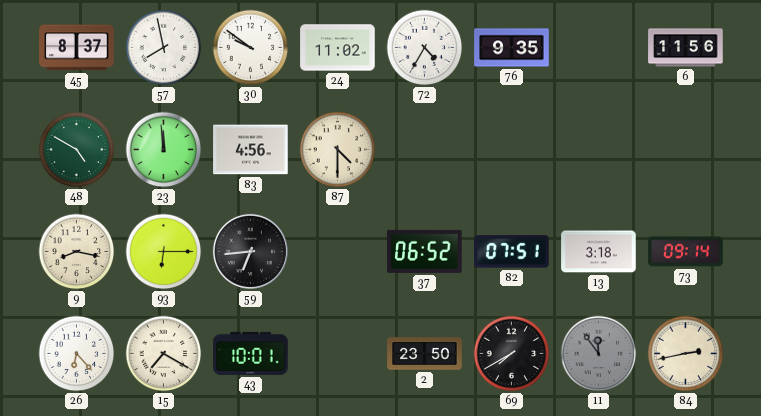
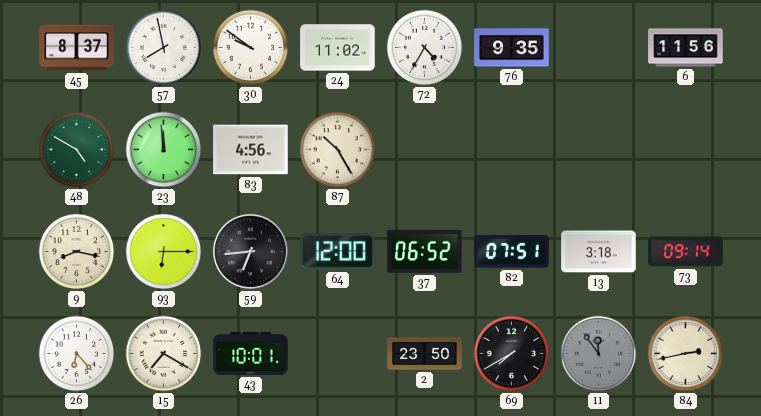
87: 4:30 -> 10:25
64: none -> 12:00
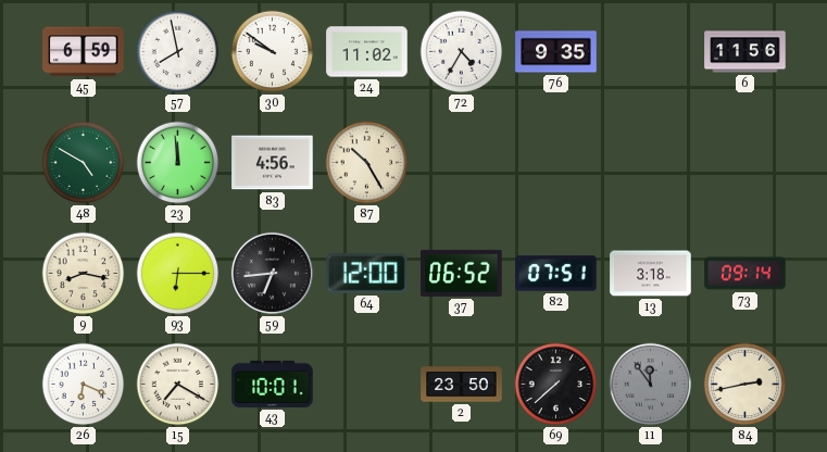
45: 8:37 -> 6:59
26: 6:23 -> 6:19
69: 7:40 -> 7:38
